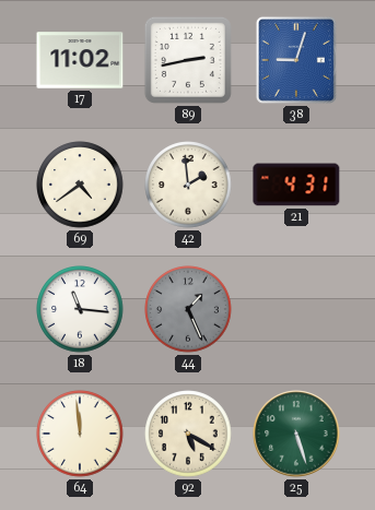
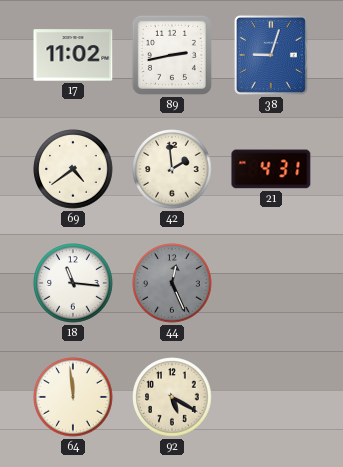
44: 1:26 -> 12:26
25: 5:27 -> none
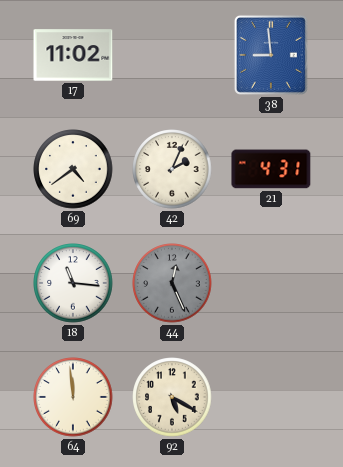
89: 2:43 -> none
38: 9:03 -> 8:59
42: 1:59 -> 2:04
